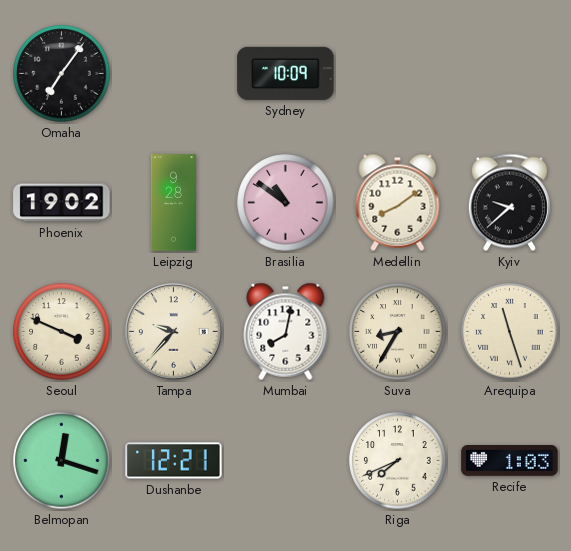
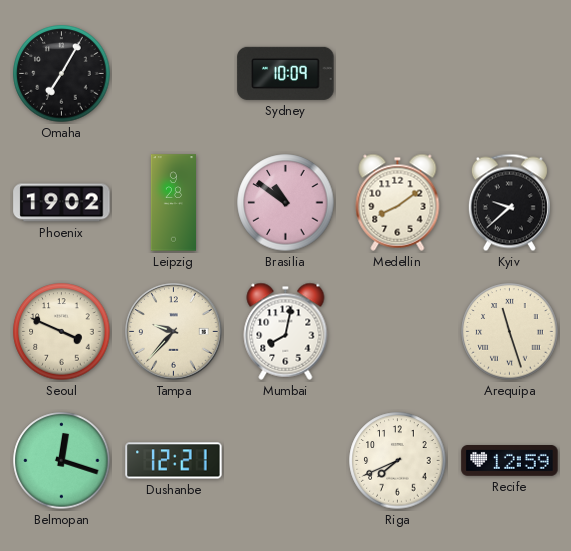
Omaha: 7:06 -> 7:05
Suva: 8:35 -> none
Recife: 1:03 -> 12:59
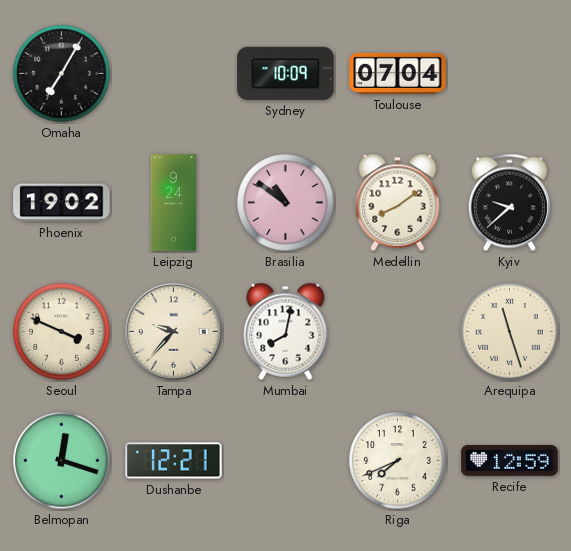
Toulouse: none -> 07:04
Leipzig: 9:28 -> 9:24
